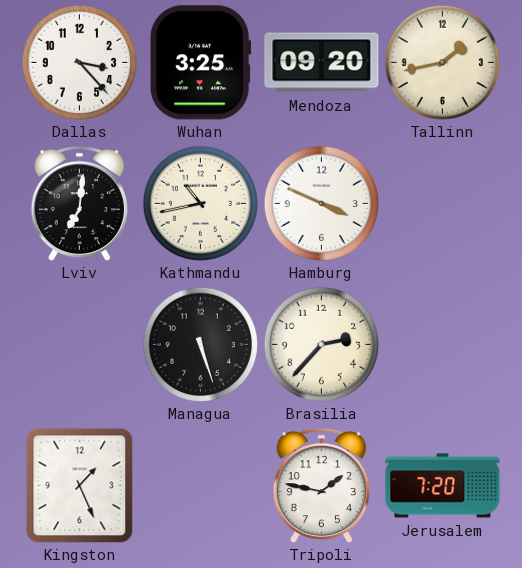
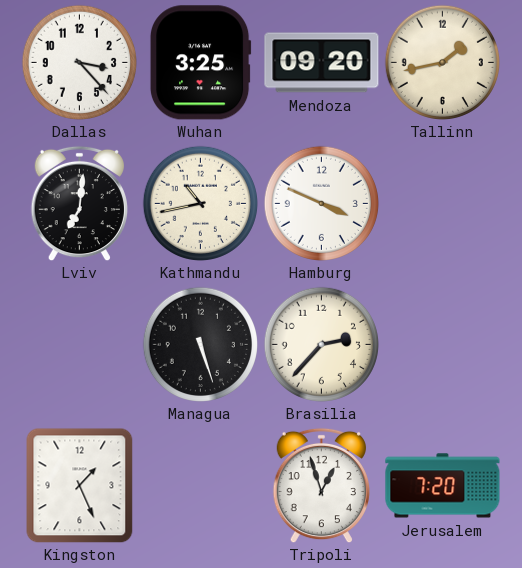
Tripoli: 1:47 -> 12:57
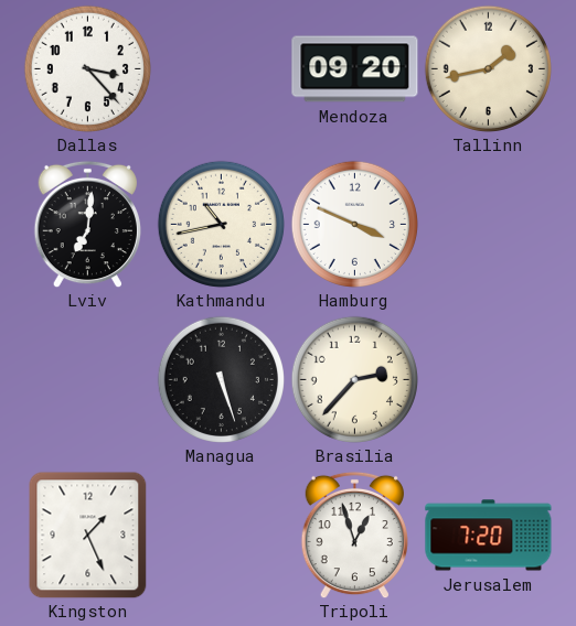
Wuhan: 3:25 -> none
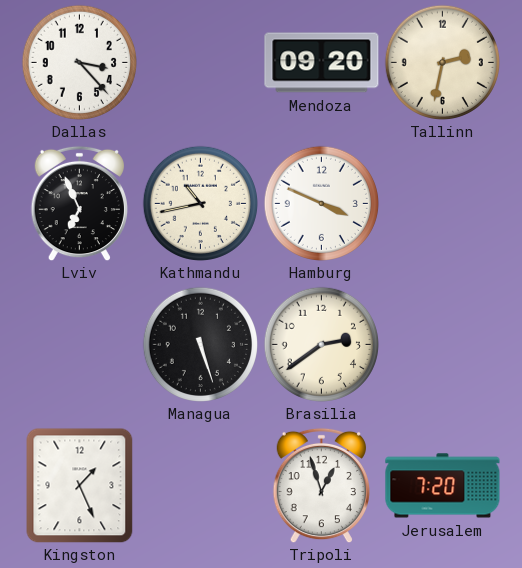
Tallinn: 1:43 -> 2:32
Lviv: 7:01 -> 6:56
Brasilia: 2:37 -> 2:39
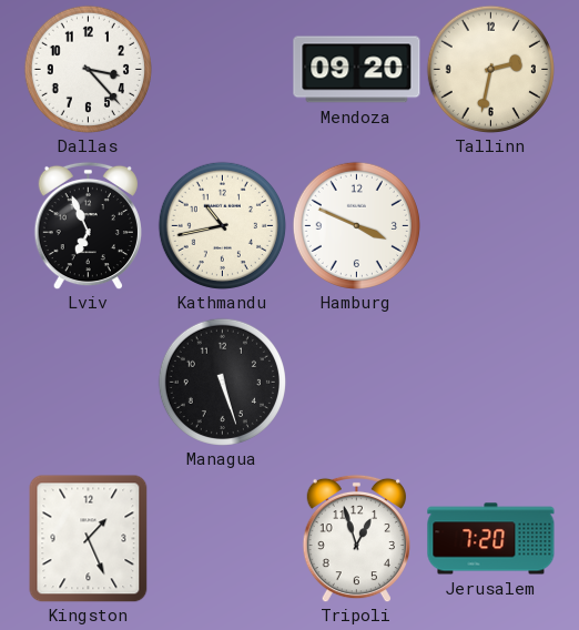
Brasilia: 2:39 -> none
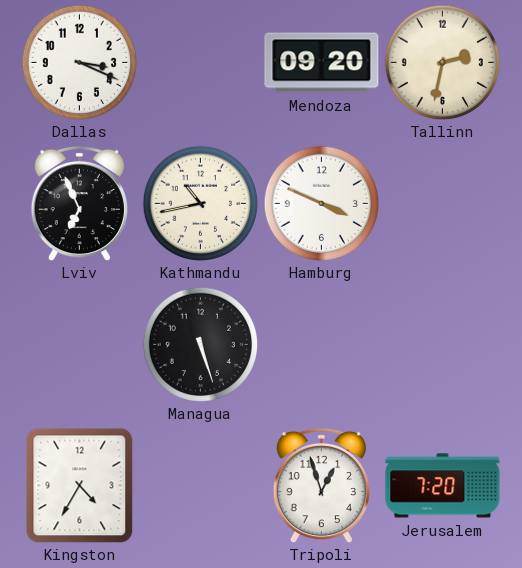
Dallas: 3:23 -> 3:19
Kingston: 1:26 -> 4:35
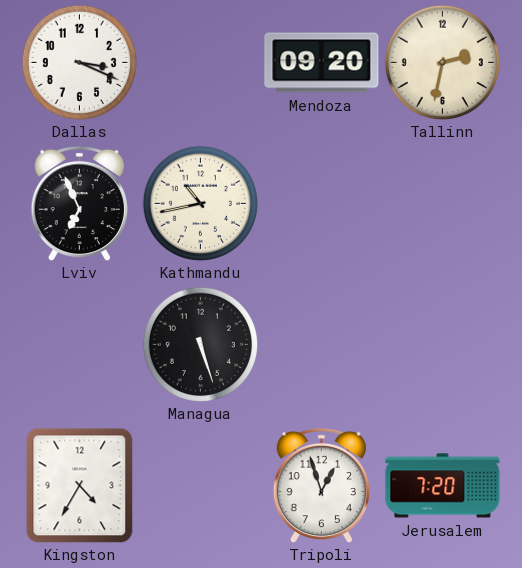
Hamburg: 3:49 -> none
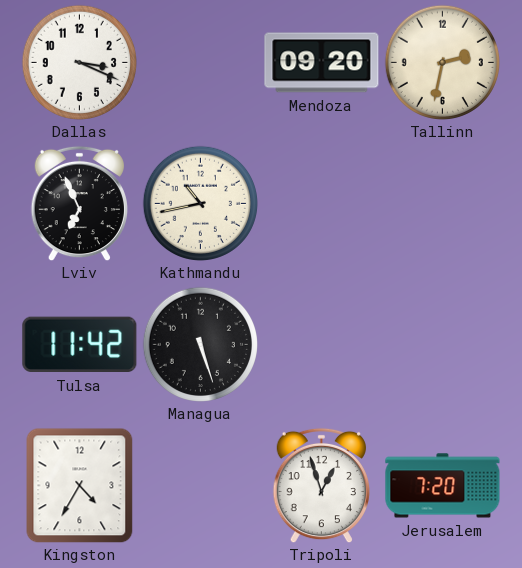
Tulsa: none -> 11:42
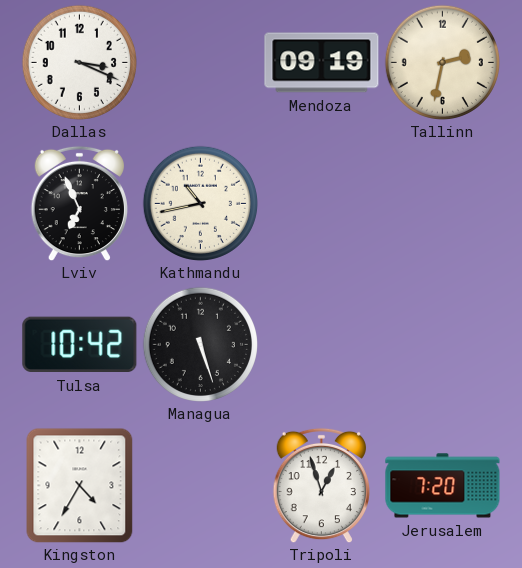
Mendoza: 09:20 -> 09:19
Tulsa: 11:42 -> 10:42
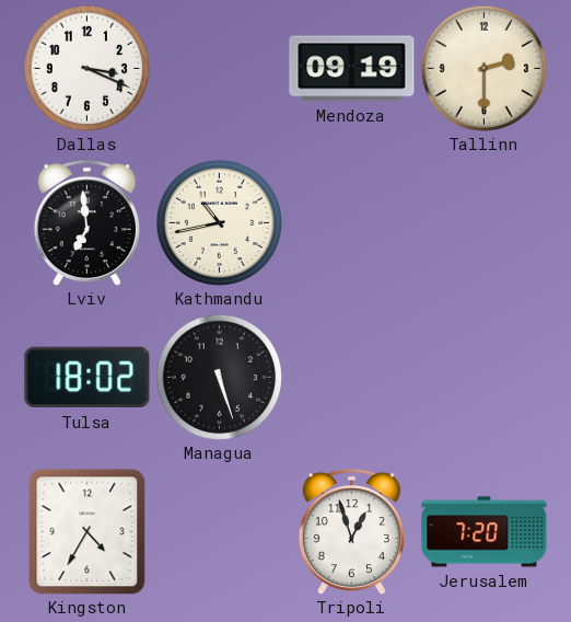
Tallinn: 2:32 -> 2:30
Lviv: 6:56 -> 6:59
Tulsa: 10:42 -> 18:02
